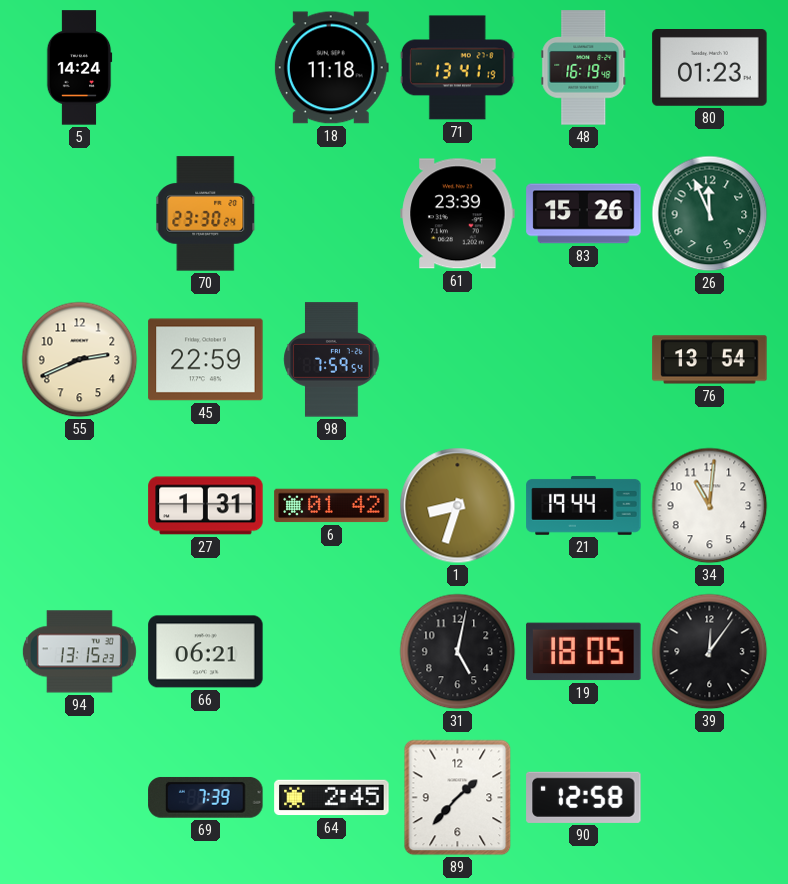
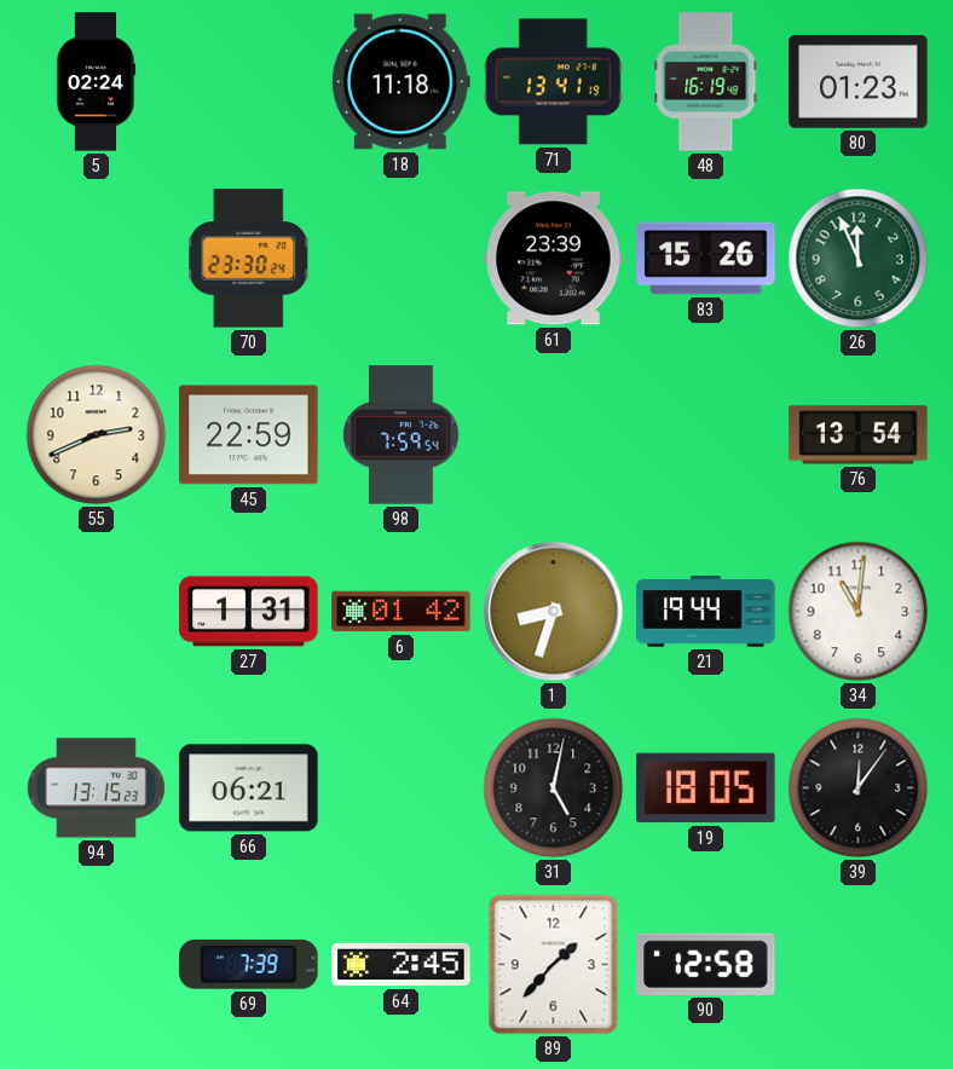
5: 14:24 -> 02:24
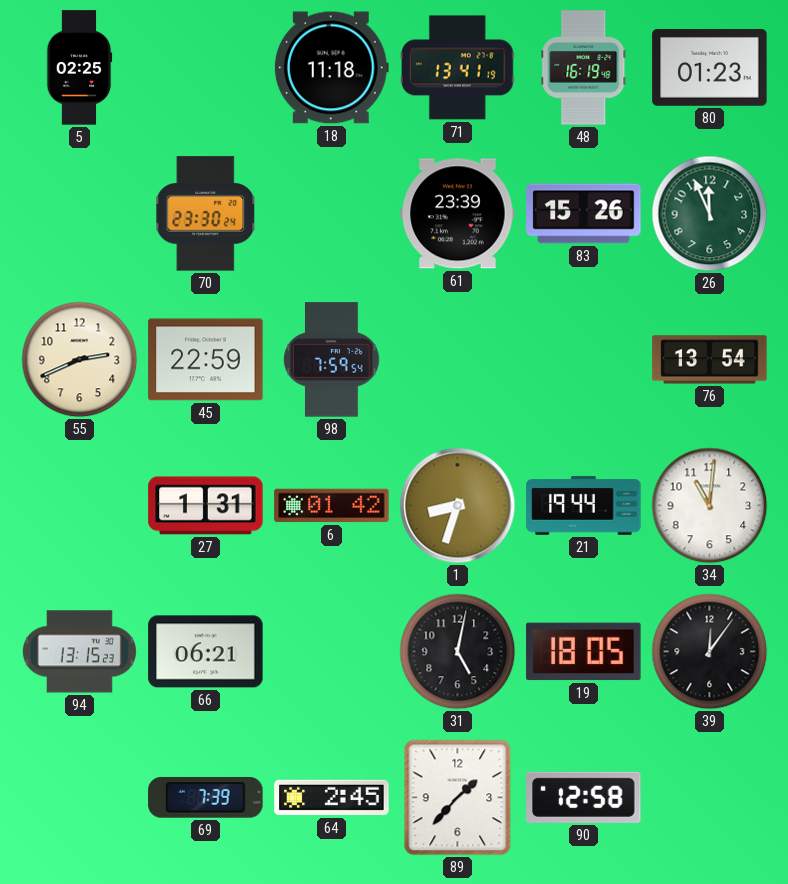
5: 02:24 -> 02:25
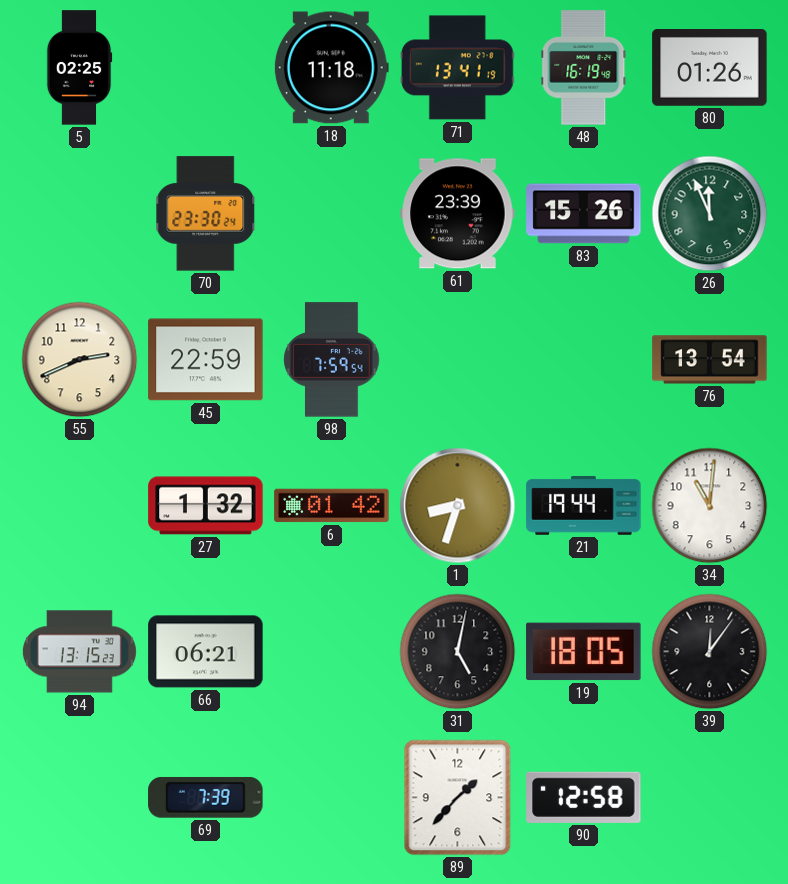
80: 01:23 -> 01:26
27: 1:31 -> 1:32
64: 2:45 -> none
